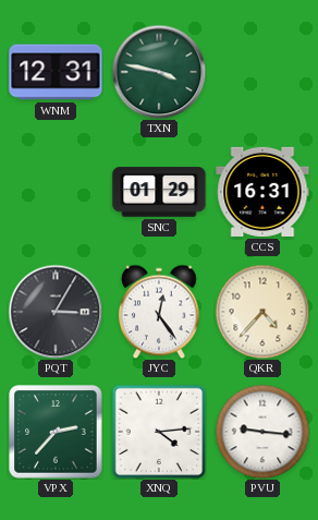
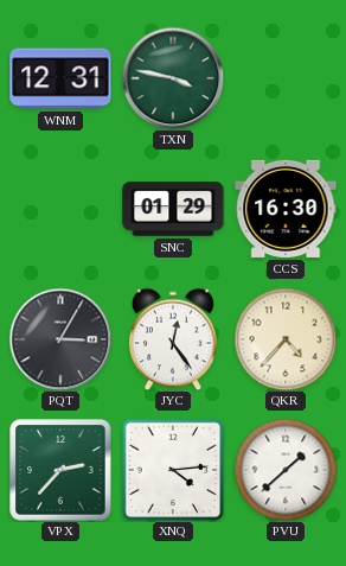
CCS: 16:31 -> 16:30
PVU: 9:16 -> 1:38
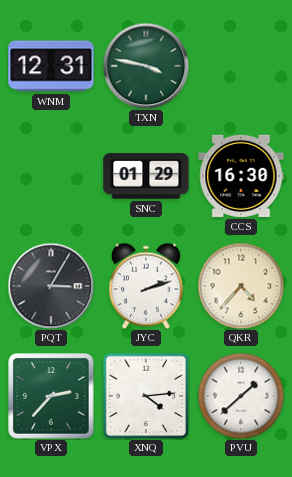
JYC: 12:24 -> 2:12
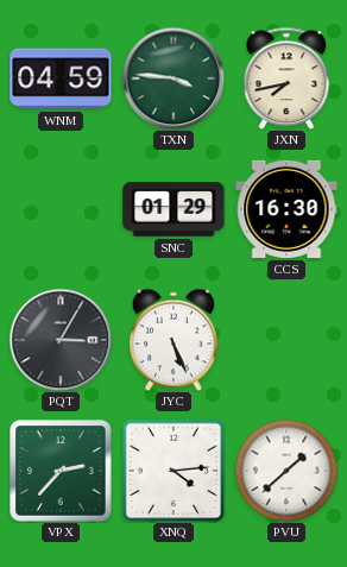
WNM: 12:31 -> 04:59
TXN: 3:47 -> 3:46
JXN: none -> 7:43
JYC: 2:12 -> 5:26
QKR: 4:37 -> none
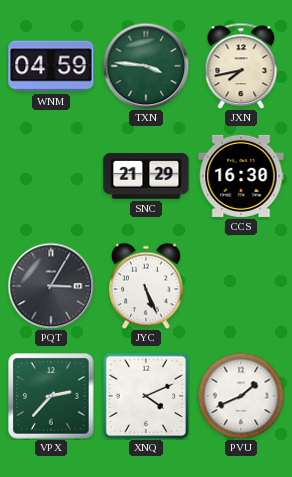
SNC: 01:29 -> 21:29
XNQ: 4:14 -> 4:11
PVU: 1:38 -> 1:41
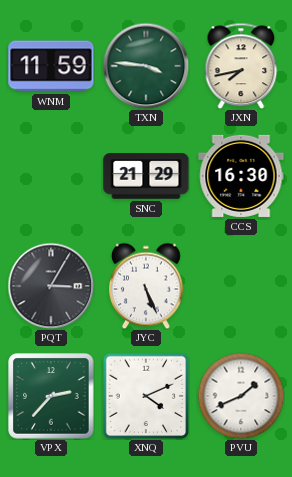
WNM: 04:59 -> 11:59
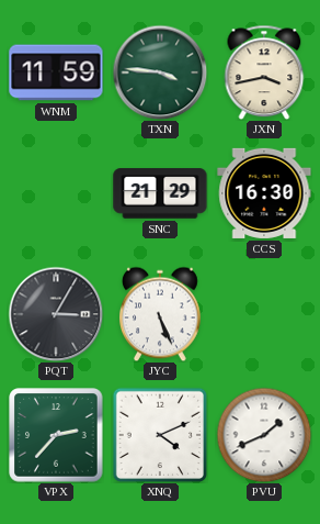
JXN: 7:43 -> 3:43
